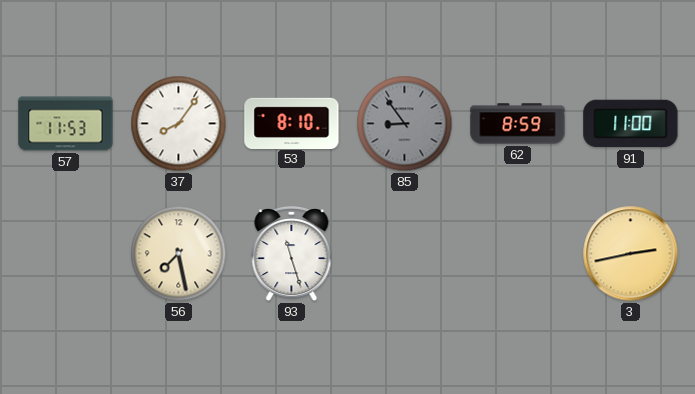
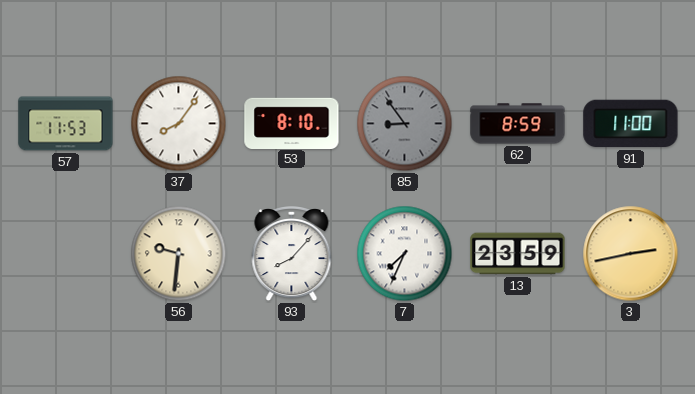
56: 7:28 -> 9:31
93: 11:27 -> 8:07
7: none -> 7:34
13: none -> 23:59
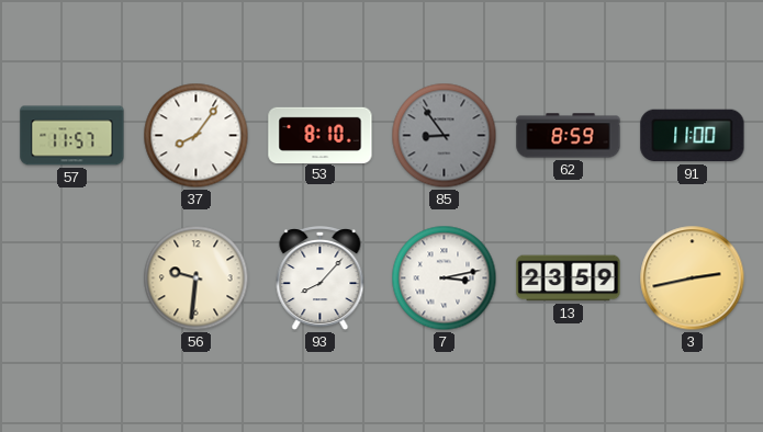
57: 11:53 -> 11:57
7: 7:34 -> 3:13
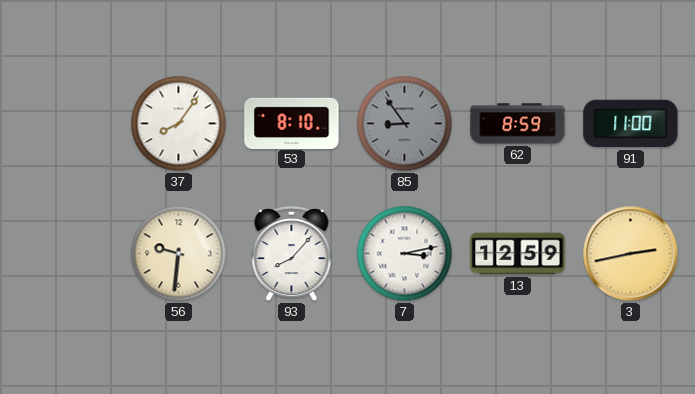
57: 11:57 -> none
13: 23:59 -> 12:59
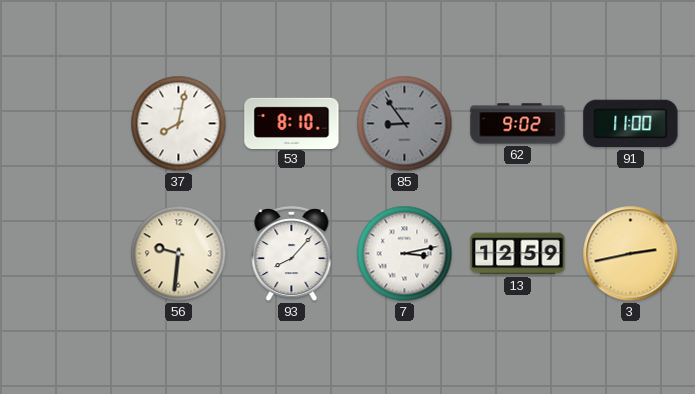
37: 8:06 -> 8:02
62: 8:59 -> 9:02
